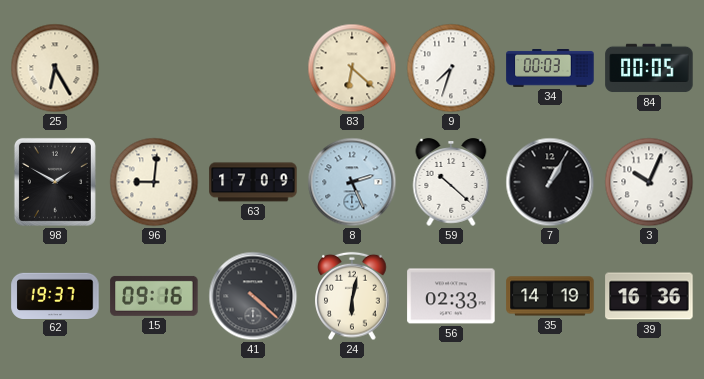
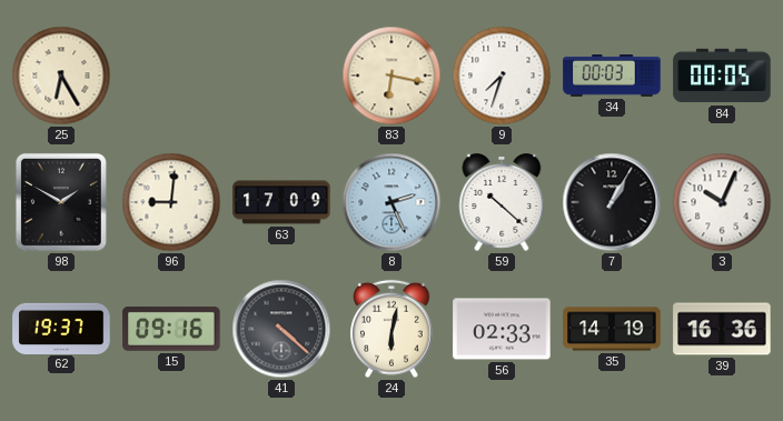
83: 6:22 -> 6:17
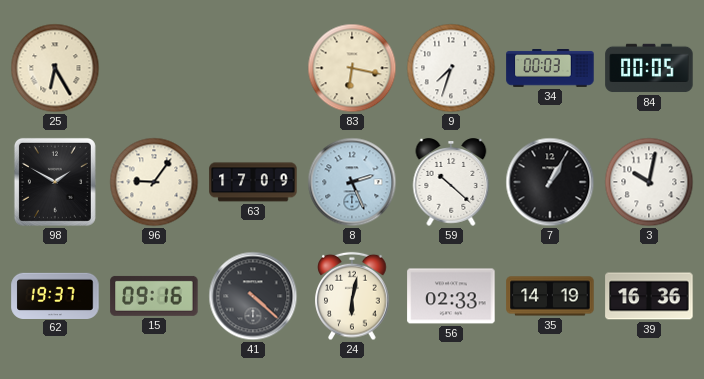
96: 9:01 -> 9:06
3: 10:04 -> 10:02
